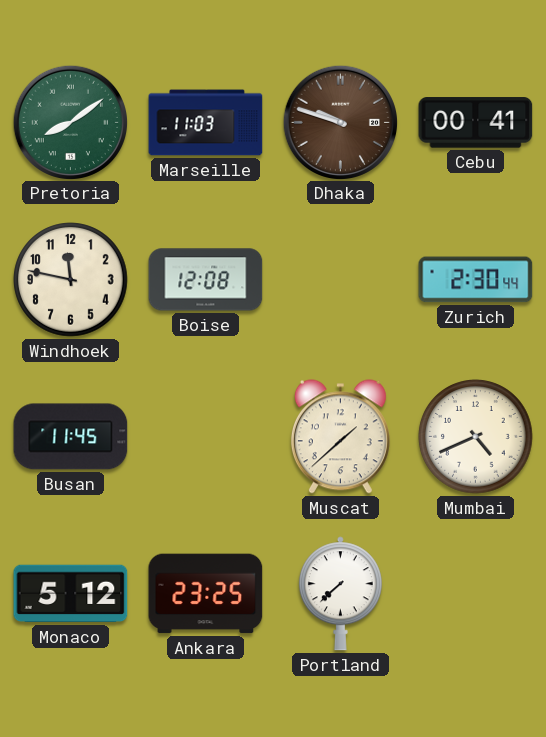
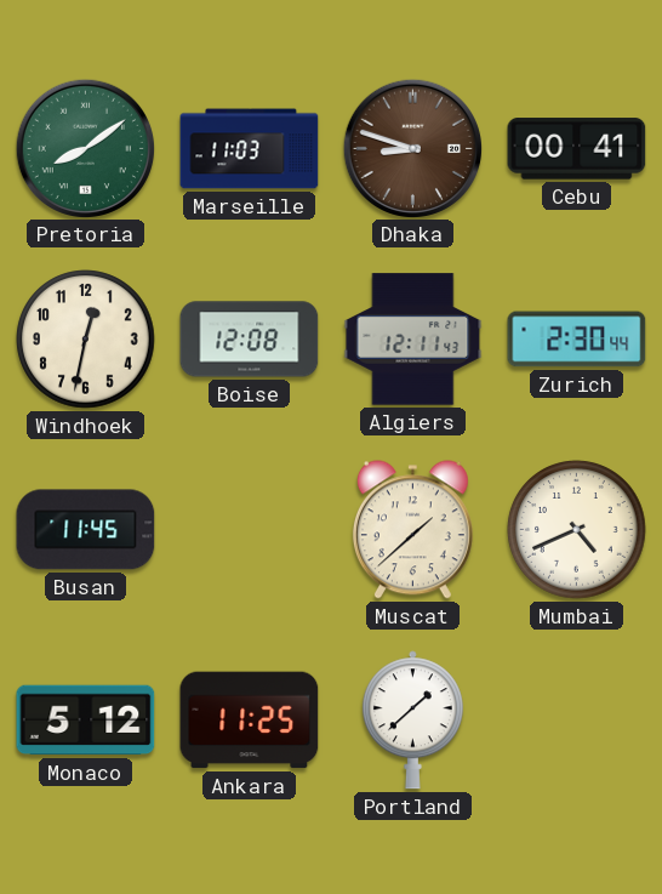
Dhaka: 9:48 -> 8:48
Windhoek: 11:47 -> 12:32
Algiers: none -> 12:11
Ankara: 23:25 -> 11:25
Portland: 7:38 -> 1:38
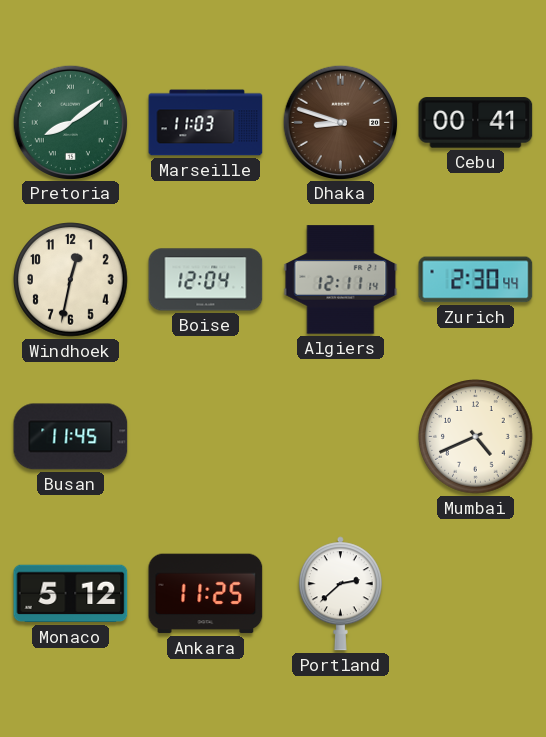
Boise: 12:08 -> 12:04
Algiers: 12:11:43 -> 12:11:14
Muscat: 1:38 -> none
Portland: 1:38 -> 2:38
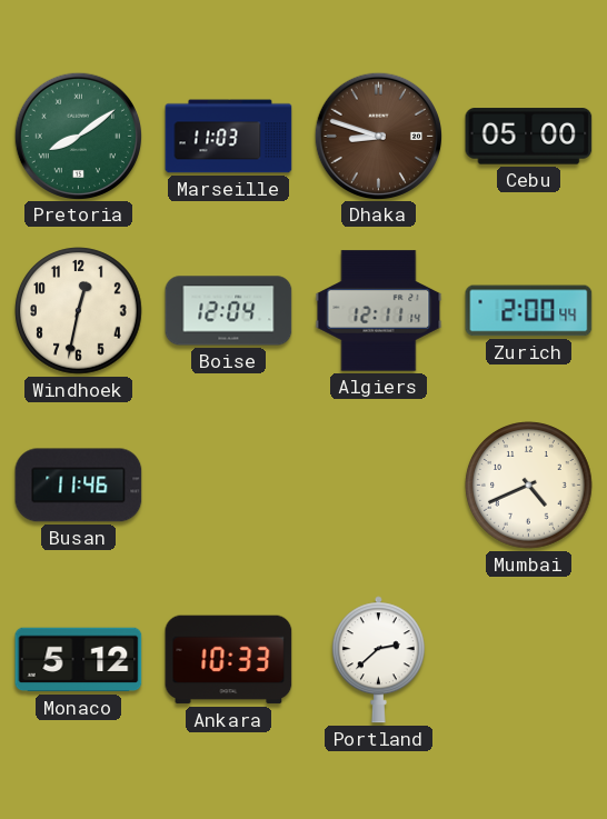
Cebu: 00:41 -> 05:00
Zurich: 2:30 -> 2:00
Busan: 11:45 -> 11:46
Ankara: 11:25 -> 10:33
